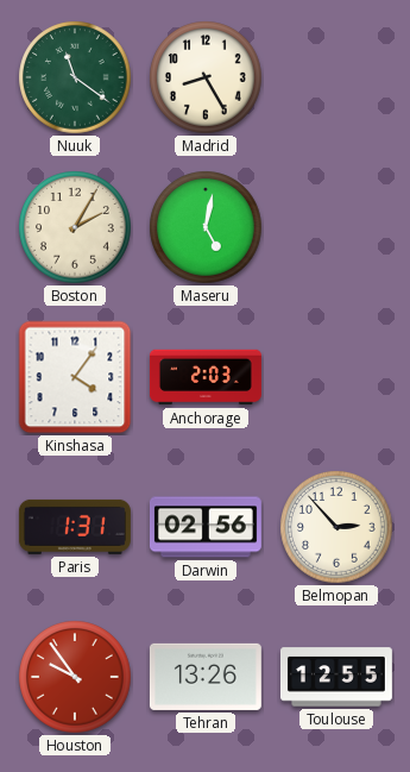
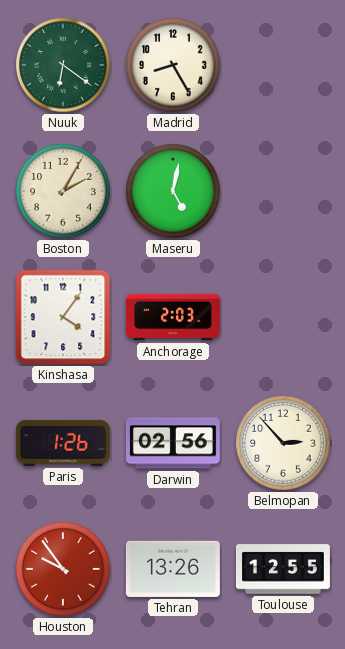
Nuuk: 11:21 -> 6:21
Paris: 1:31 -> 1:26
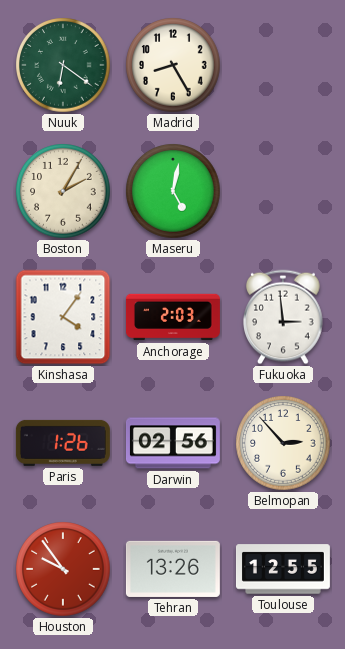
Fukuoka: none -> 2:59
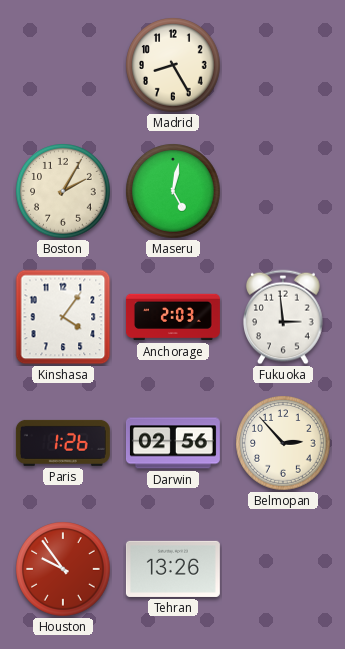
Nuuk: 6:21 -> none
Toulouse: 12:55 -> none
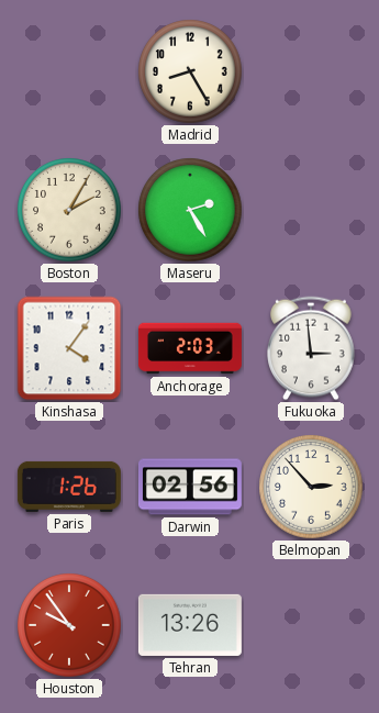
Maseru: 5:02 -> 2:25
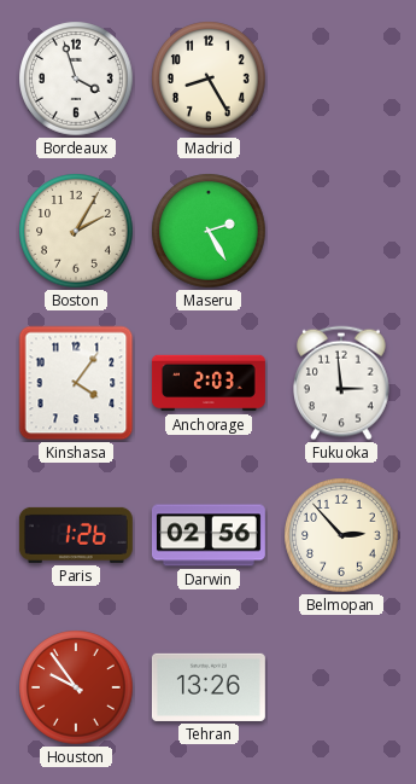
Bordeaux: none -> 3:57
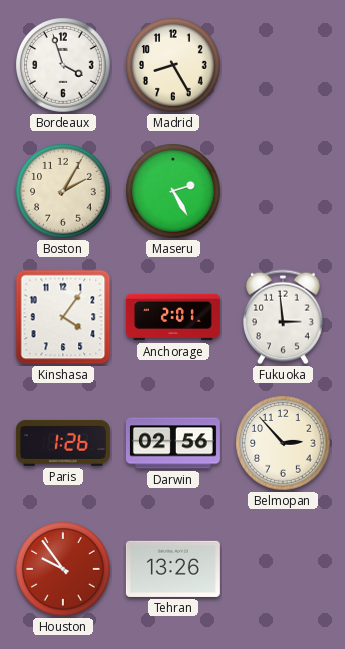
Anchorage: 2:03 -> 2:01
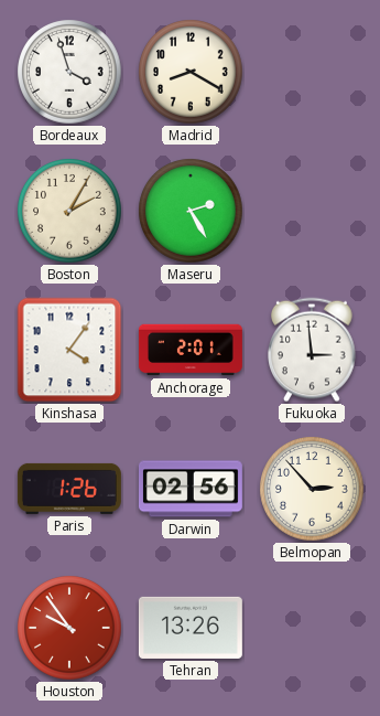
Madrid: 8:25 -> 8:20
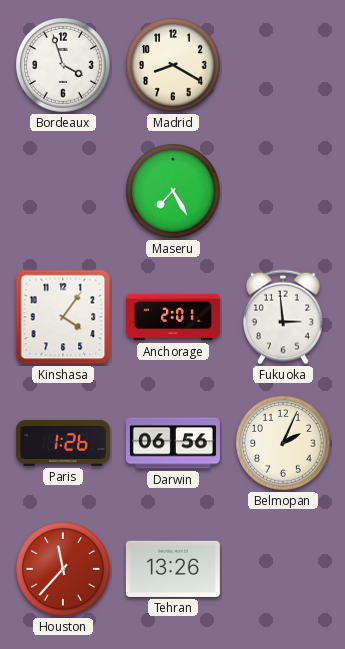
Boston: 2:05 -> none
Maseru: 2:25 -> 7:25
Darwin: 02:56 -> 06:56
Belmopan: 2:53 -> 2:04
Houston: 9:54 -> 11:37
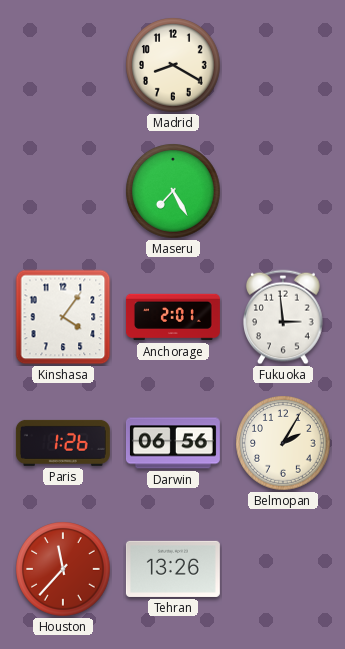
Bordeaux: 3:57 -> none
Belmopan: 2:04 -> 2:05
